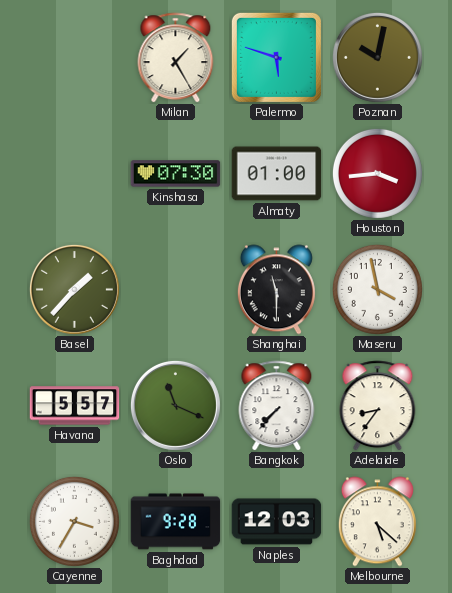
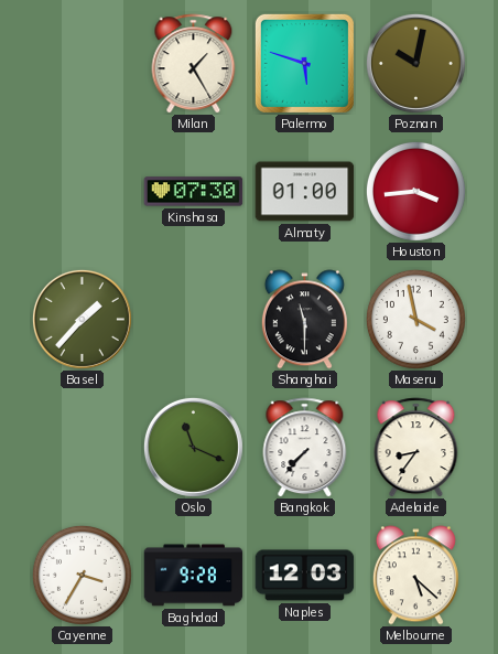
Havana: 5:57 -> none
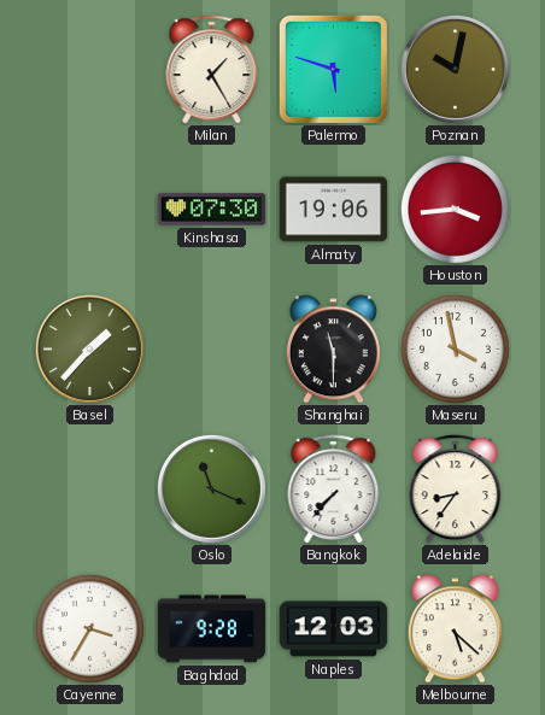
Almaty: 01:00 -> 19:06
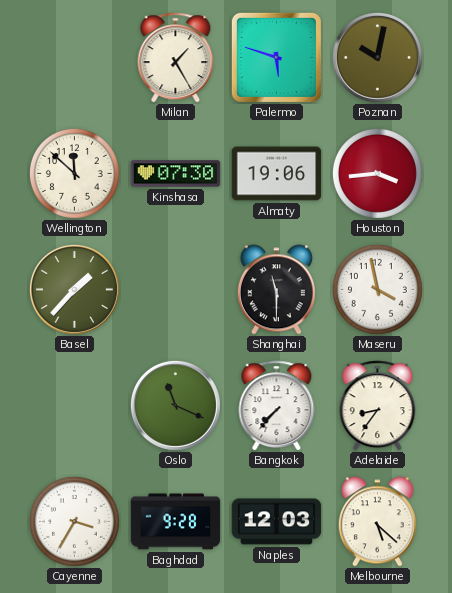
Wellington: none -> 11:52
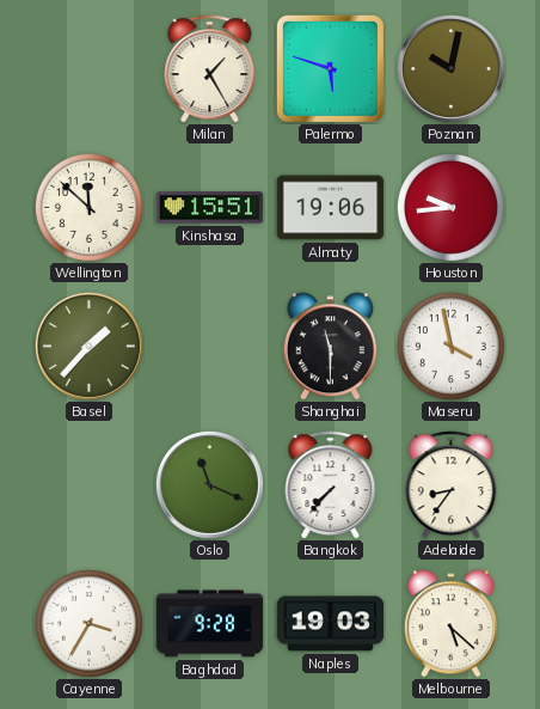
Kinshasa: 07:30 -> 15:51
Houston: 3:44 -> 9:44
Naples: 12:03 -> 19:03
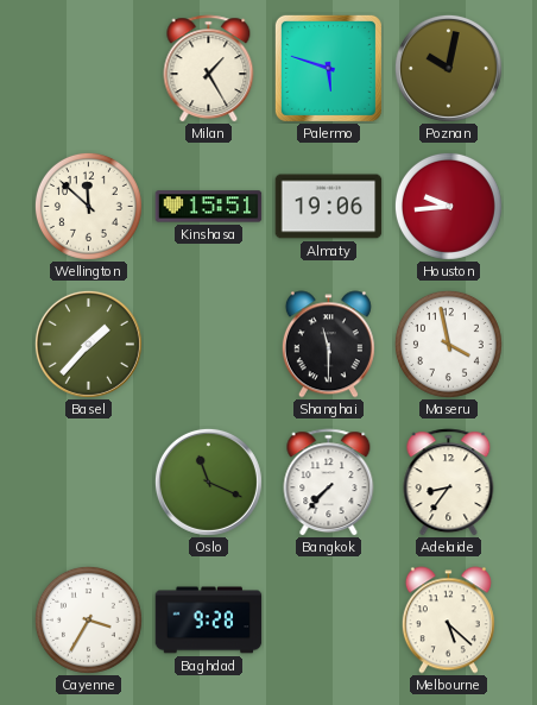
Naples: 19:03 -> none
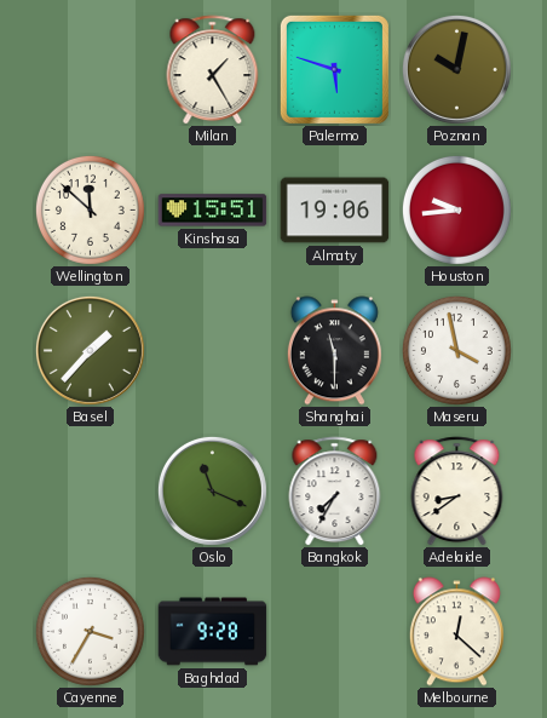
Bangkok: 7:37 -> 7:35
Adelaide: 8:36 -> 8:39
Melbourne: 5:22 -> 12:22
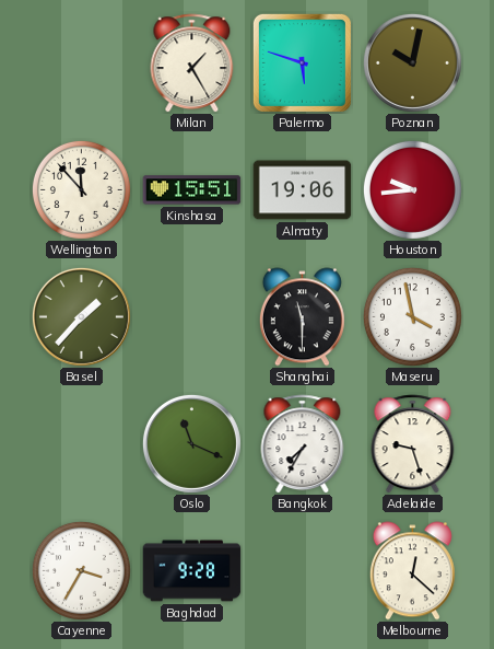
Wellington: 11:52 -> 11:53
Adelaide: 8:39 -> 9:27
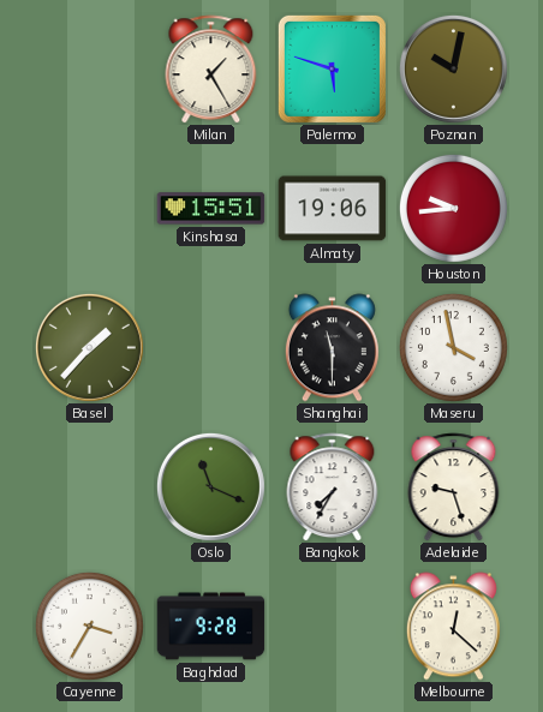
Wellington: 11:53 -> none
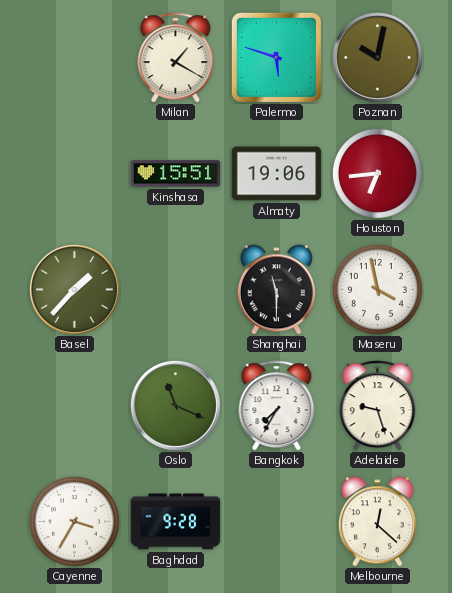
Milan: 1:25 -> 1:20
Houston: 9:44 -> 6:44
